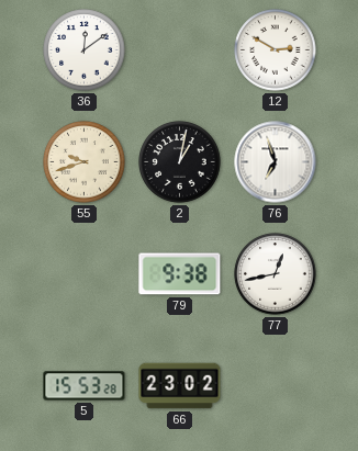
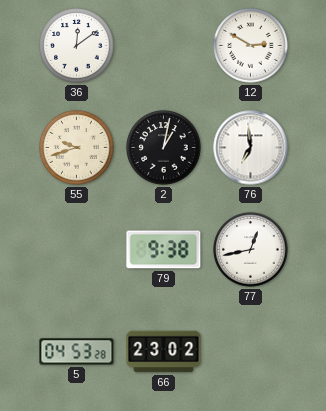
76: 6:57 -> 6:59
5: 15:53 -> 04:53
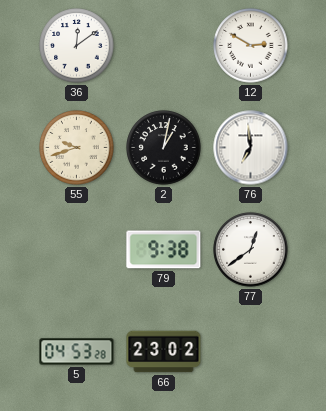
77: 12:43 -> 12:39
